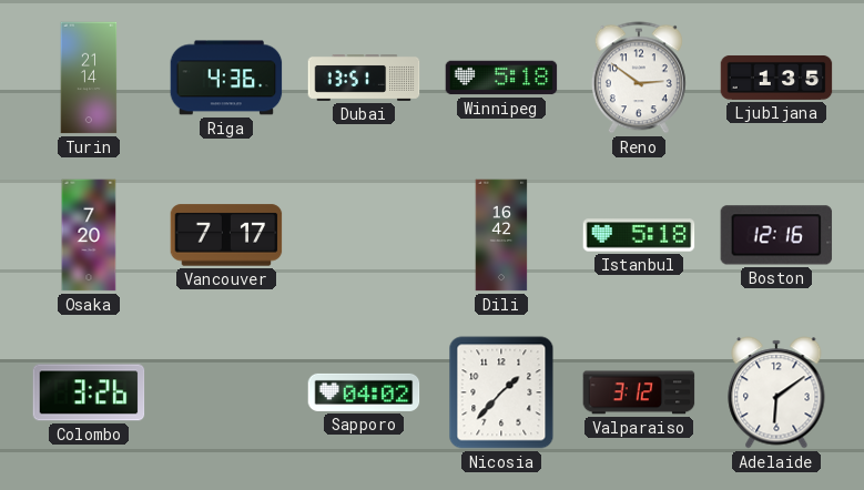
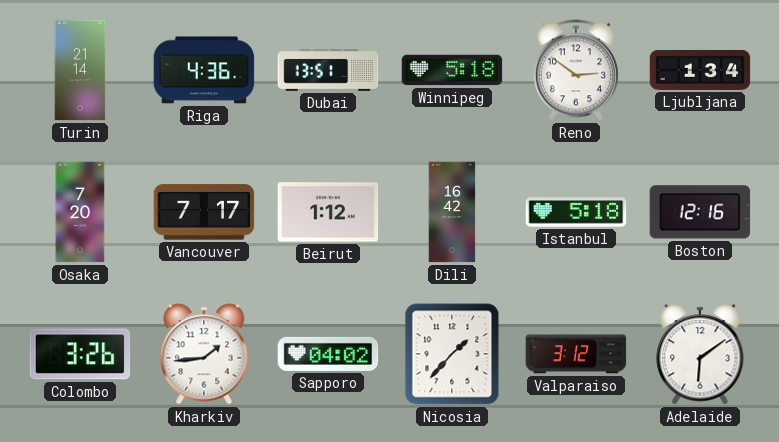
Ljubljana: 1:35 -> 1:34
Beirut: none -> 1:12
Kharkiv: none -> 1:44
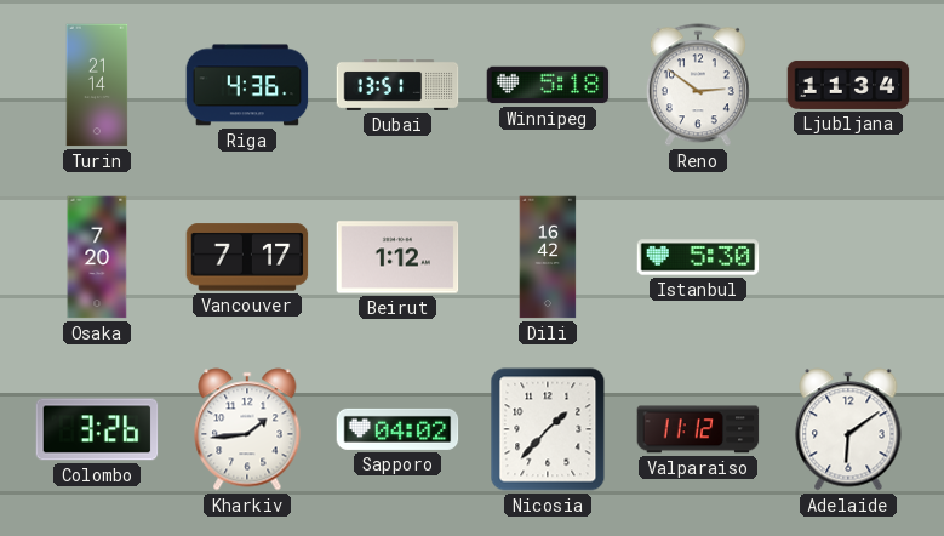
Ljubljana: 1:34 -> 11:34
Istanbul: 5:18 -> 5:30
Boston: 12:16 -> none
Valparaiso: 3:12 -> 11:12
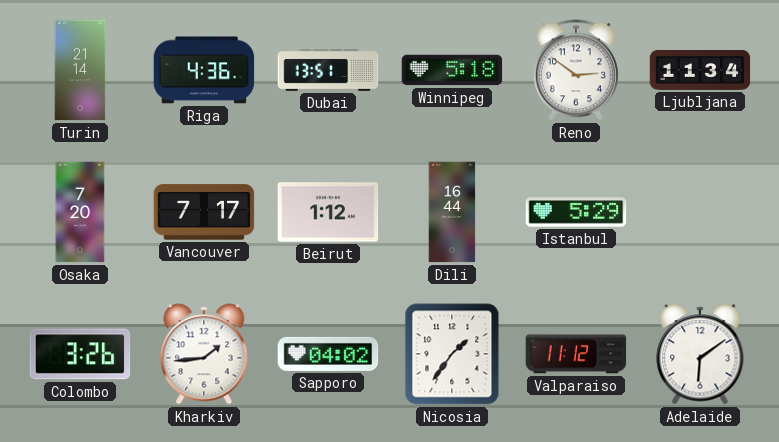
Dili: 16:42 -> 16:44
Istanbul: 5:30 -> 5:29
Nicosia: 1:37 -> 1:36
